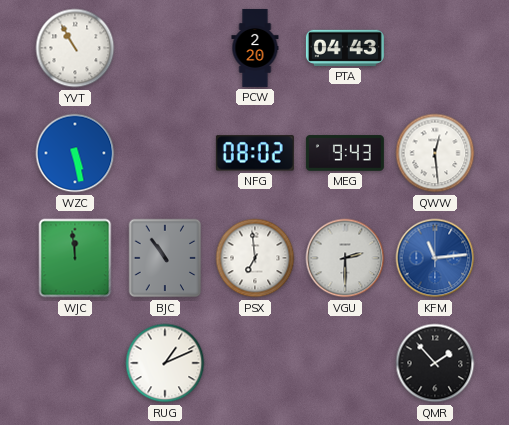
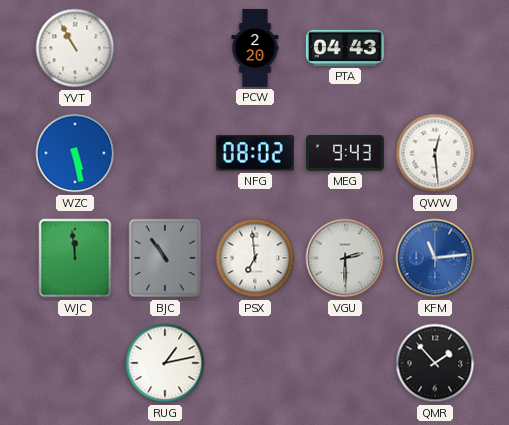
RUG: 1:11 -> 1:13
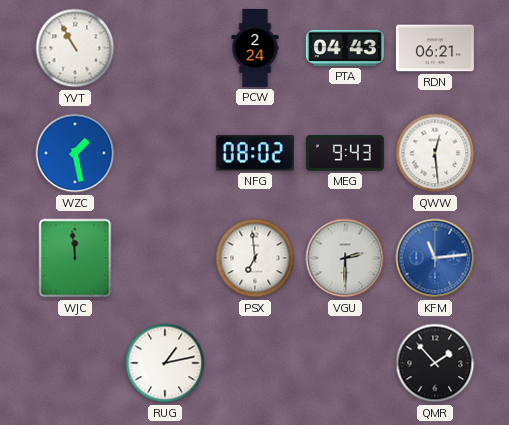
PCW: 2:20 -> 2:24
RDN: none -> 06:21
WZC: 5:28 -> 1:28
BJC: 10:54 -> none
